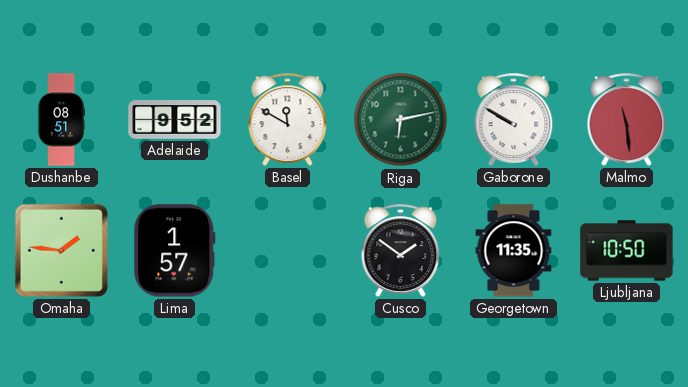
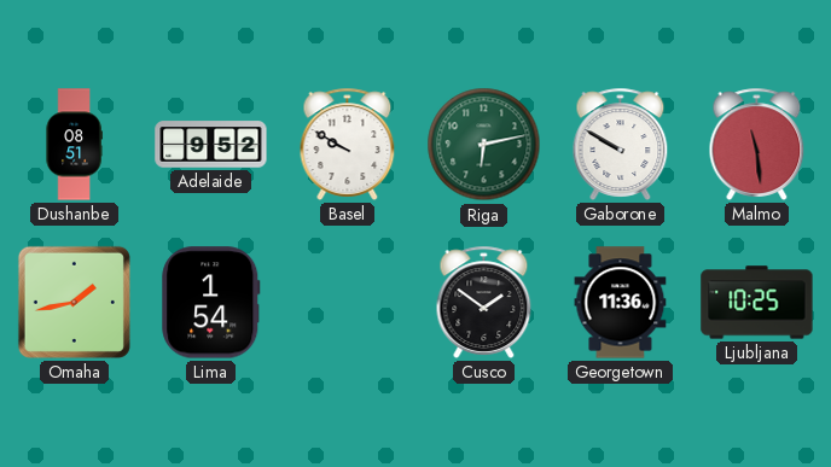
Basel: 11:50 -> 9:50
Omaha: 1:46 -> 1:43
Lima: 1:57 -> 1:54
Georgetown: 11:35 -> 11:36
Ljubljana: 10:50 -> 10:25
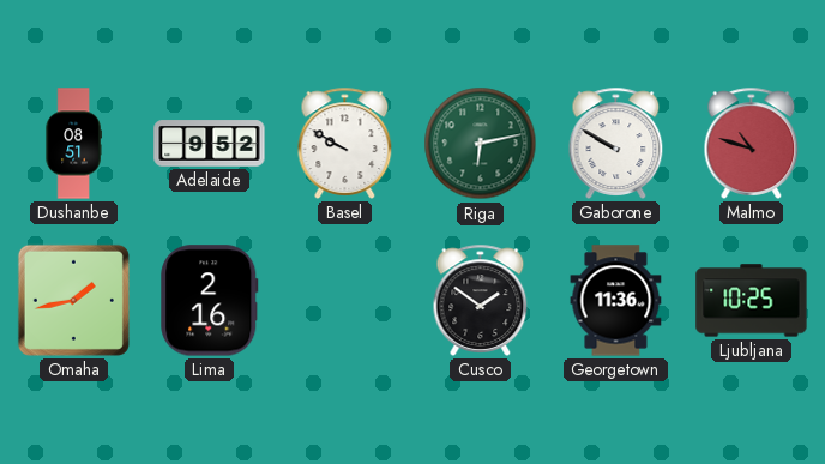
Malmo: 11:29 -> 10:48
Lima: 1:54 -> 2:16
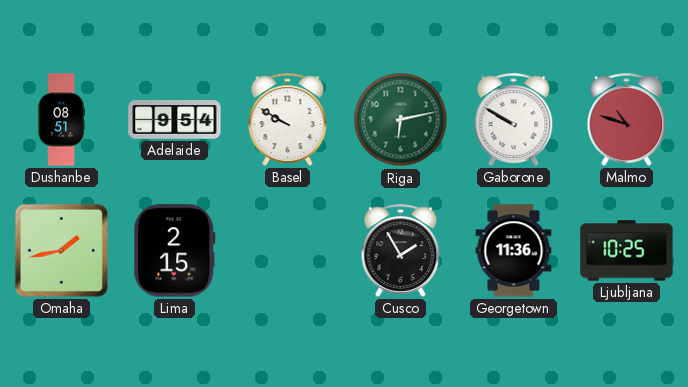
Adelaide: 9:52 -> 9:54
Lima: 2:16 -> 2:15
Cusco: 1:51 -> 1:55
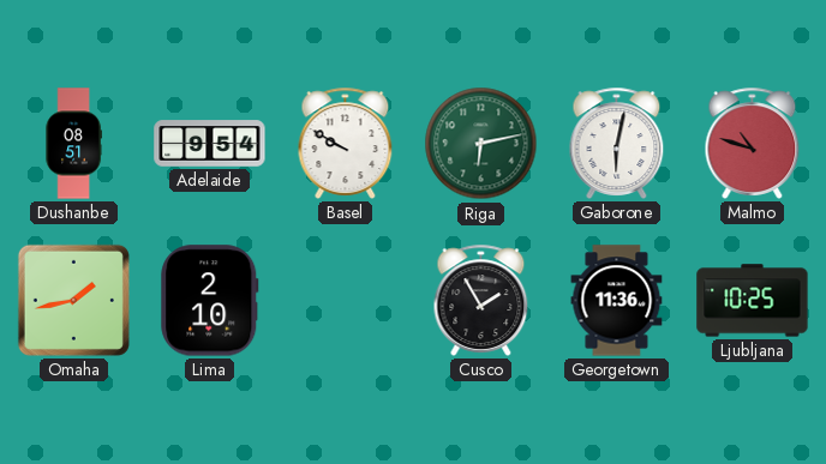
Gaborone: 9:50 -> 6:02
Lima: 2:15 -> 2:10
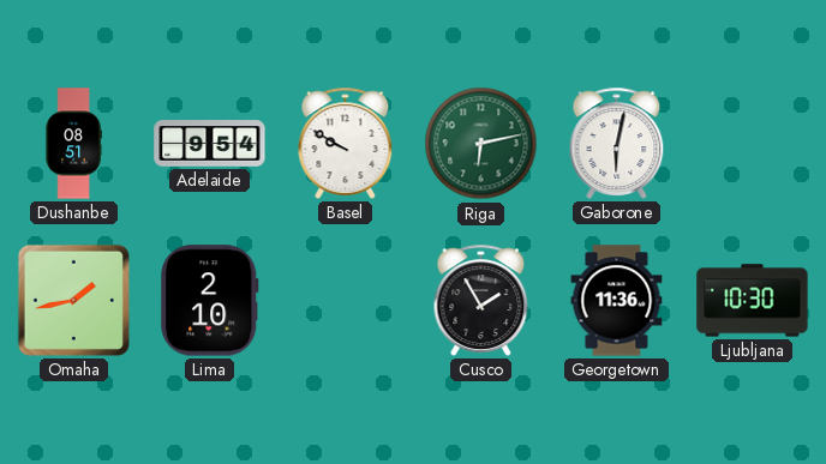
Malmo: 10:48 -> none
Ljubljana: 10:25 -> 10:30
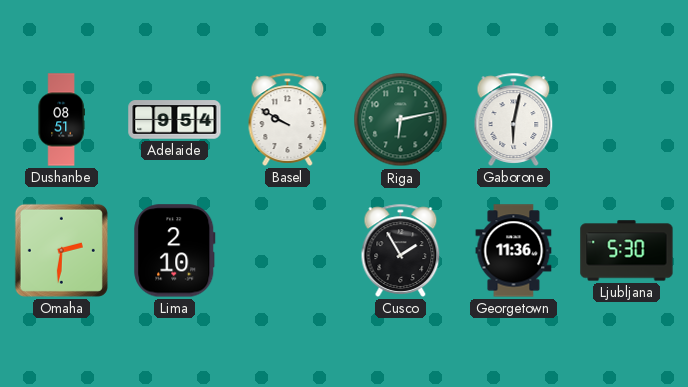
Omaha: 1:43 -> 2:31
Ljubljana: 10:30 -> 5:30
